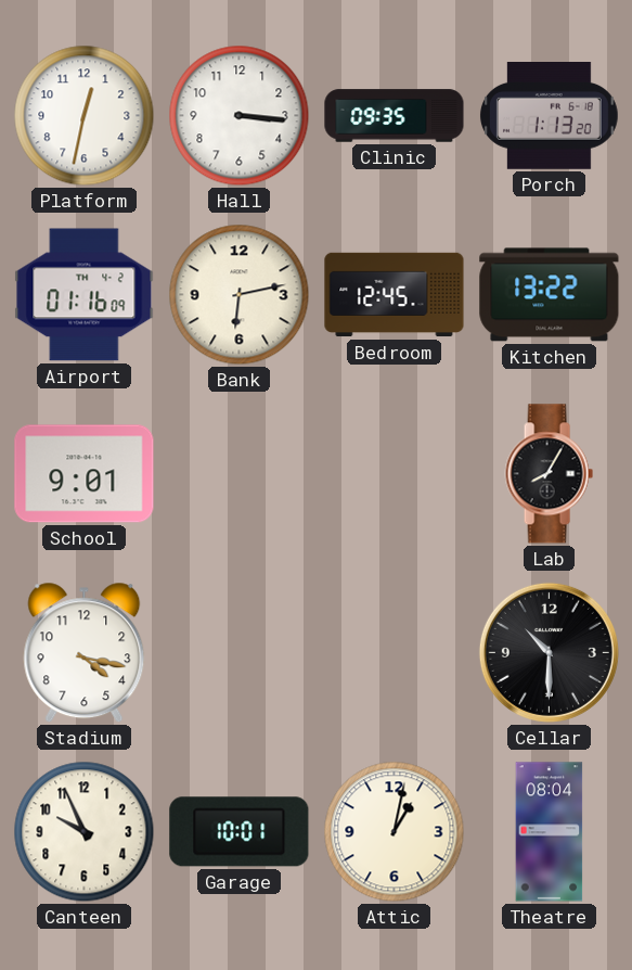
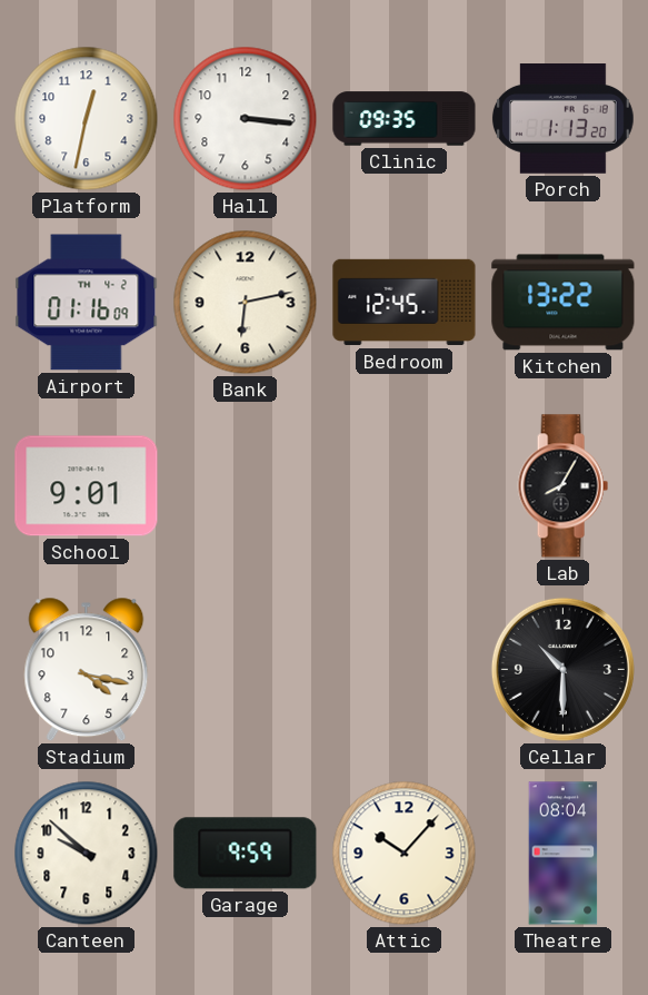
Canteen: 9:56 -> 9:52
Garage: 10:01 -> 9:59
Attic: 1:02 -> 10:07
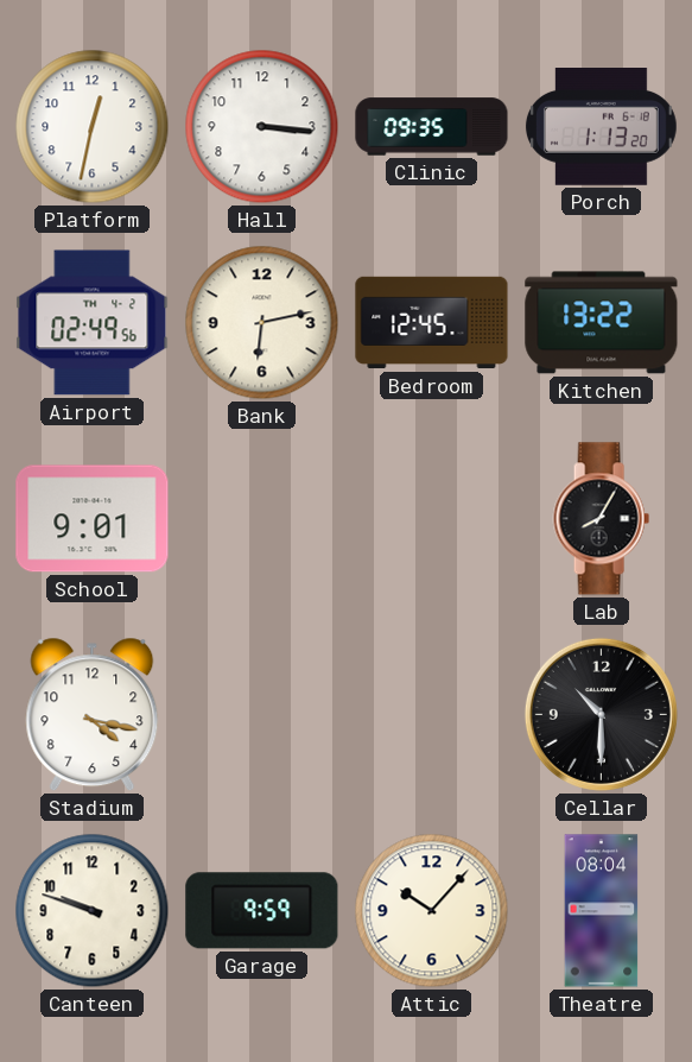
Airport: 01:16 -> 02:49
Canteen: 9:52 -> 9:48
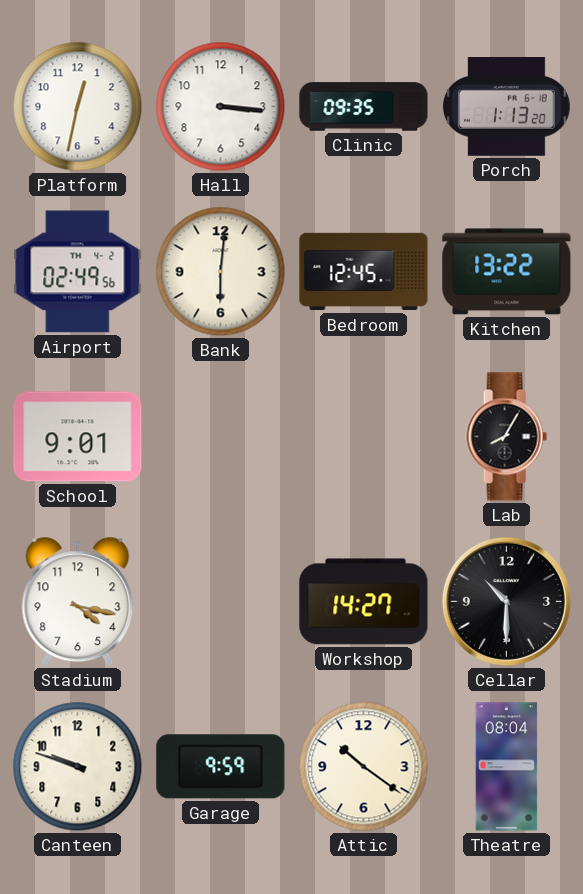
Bank: 6:13 -> 6:01
Workshop: none -> 14:27
Attic: 10:07 -> 10:21
